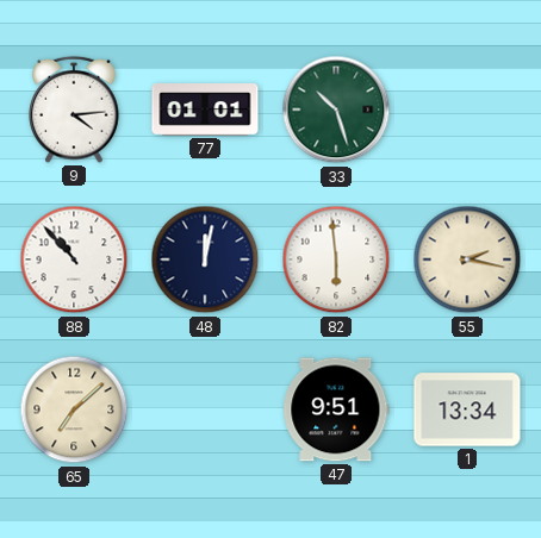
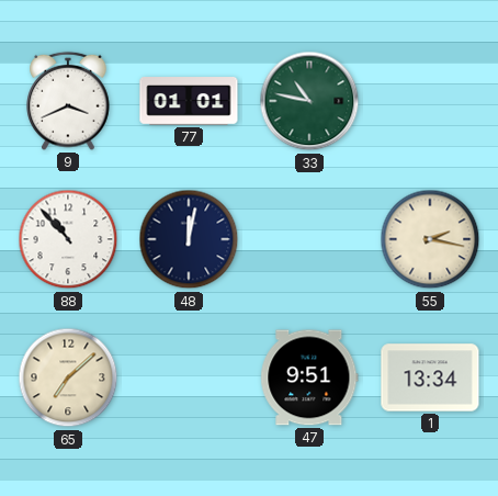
9: 4:14 -> 3:41
33: 10:27 -> 10:47
82: 5:59 -> none
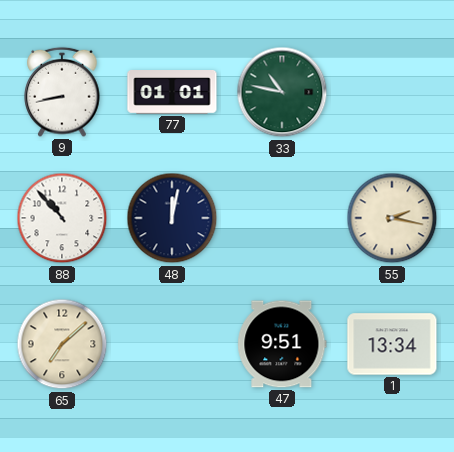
9: 3:41 -> 8:43
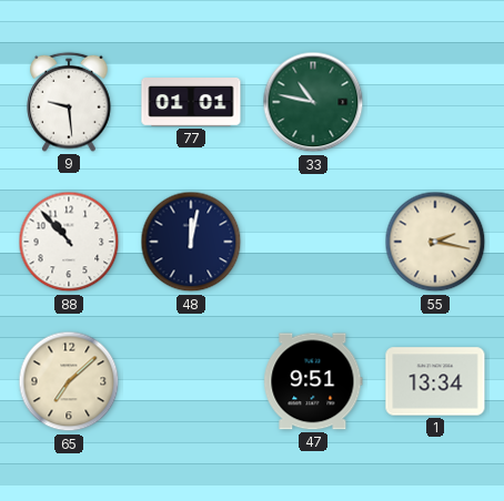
9: 8:43 -> 9:29
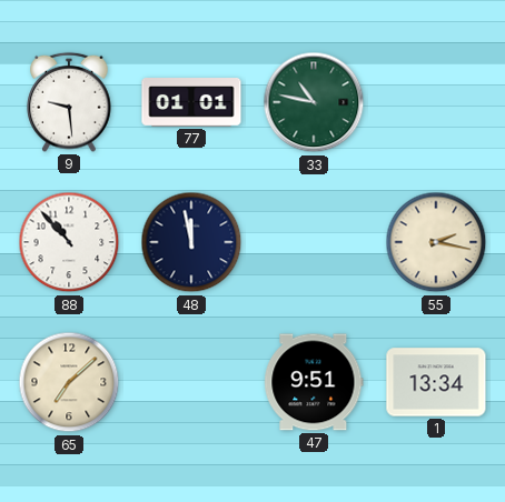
48: 12:02 -> 11:58
